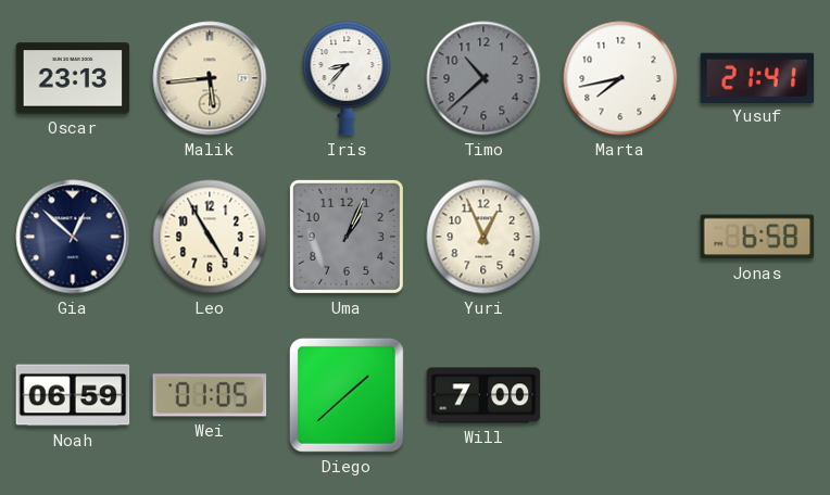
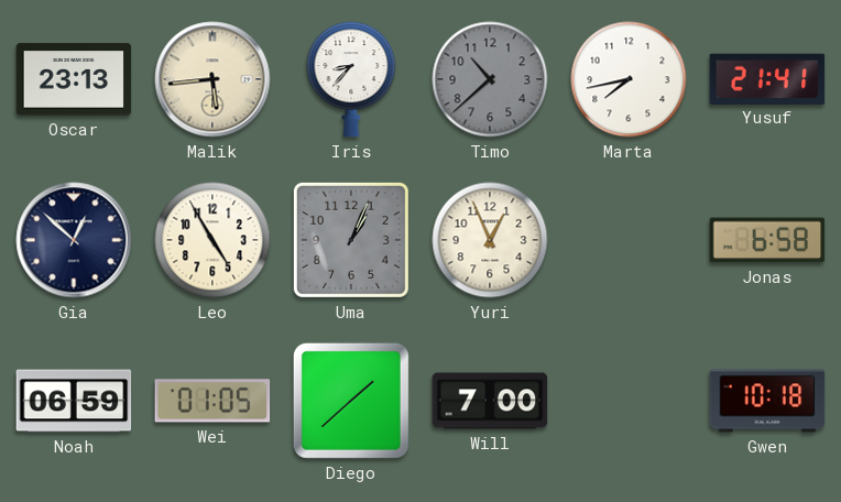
Gwen: none -> 10:18
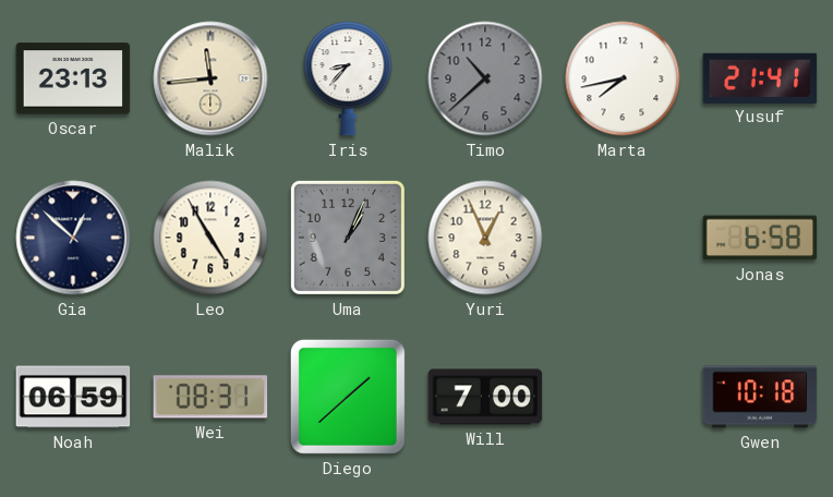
Malik: 5:44 -> 11:44
Wei: 01:05 -> 08:31
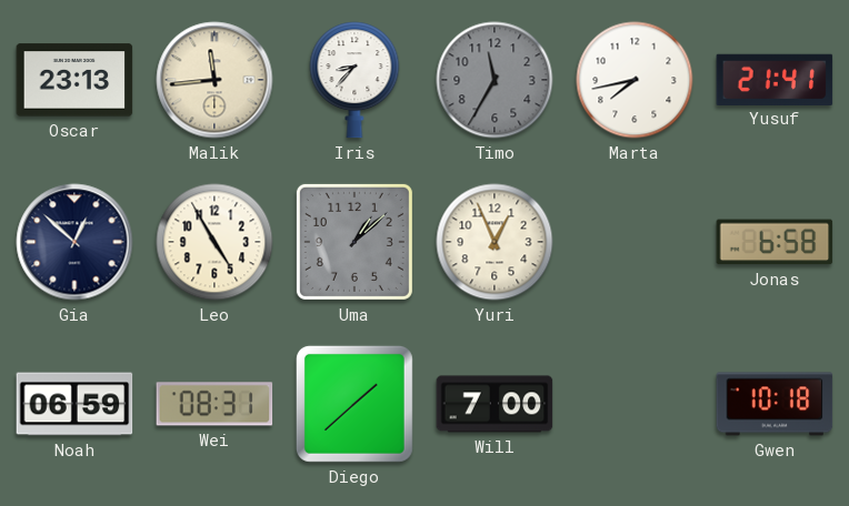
Timo: 10:38 -> 11:35
Uma: 1:04 -> 1:08
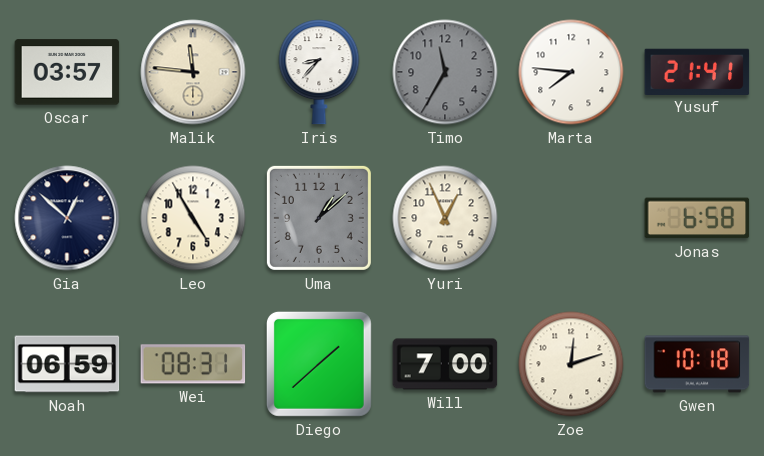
Oscar: 23:13 -> 03:57
Malik: 11:44 -> 11:46
Marta: 7:43 -> 7:46
Zoe: none -> 12:12
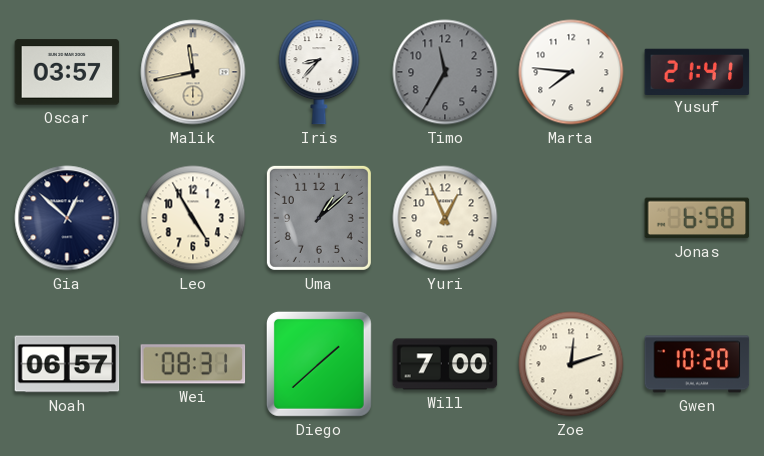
Malik: 11:46 -> 11:43
Noah: 06:59 -> 06:57
Gwen: 10:18 -> 10:20
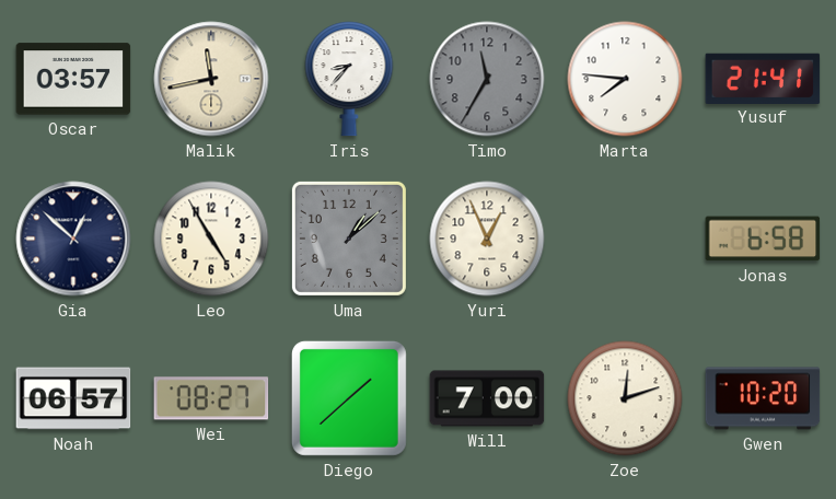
Wei: 08:31 -> 08:27
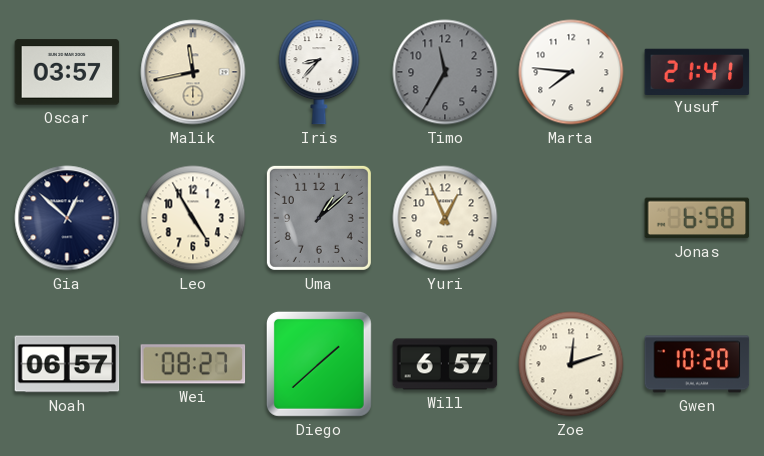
Will: 7:00 -> 6:57
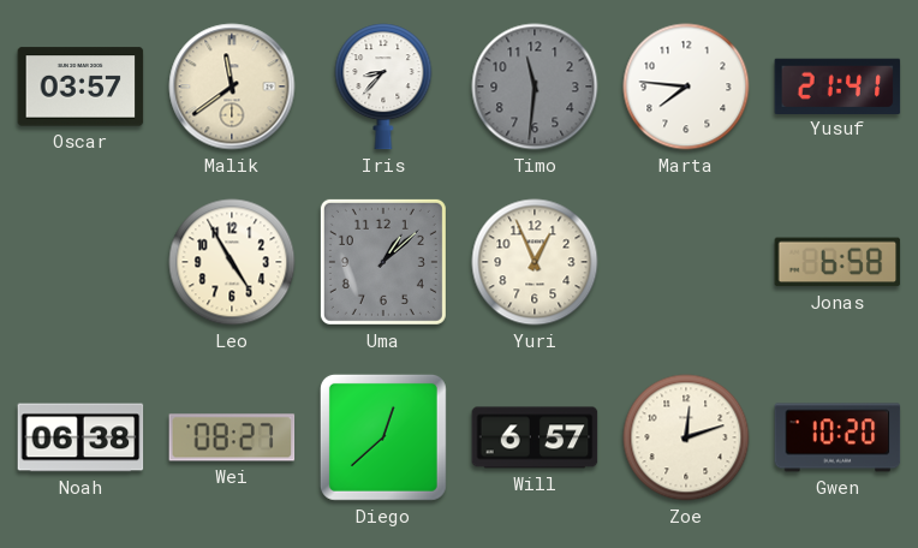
Malik: 11:43 -> 11:39
Timo: 11:35 -> 11:31
Gia: 12:52 -> none
Noah: 06:57 -> 06:38
Diego: 1:38 -> 12:38
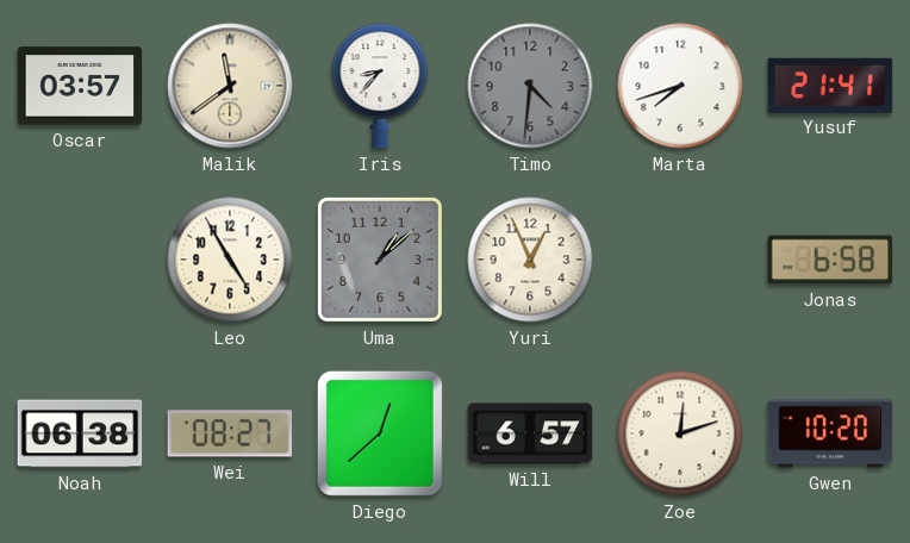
Timo: 11:31 -> 4:31
Marta: 7:46 -> 7:42
